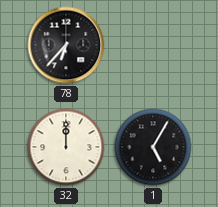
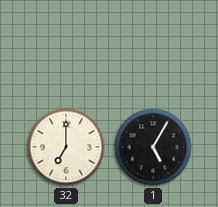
78: 6:37 -> none
32: 12:00 -> 7:00
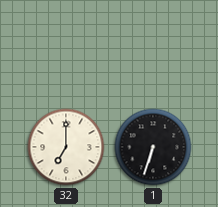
1: 5:05 -> 6:33
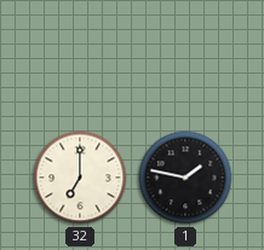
1: 6:33 -> 1:47
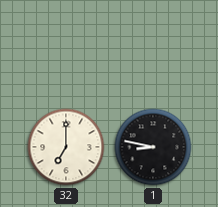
1: 1:47 -> 8:47
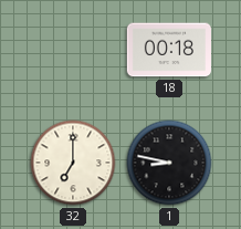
18: none -> 00:18
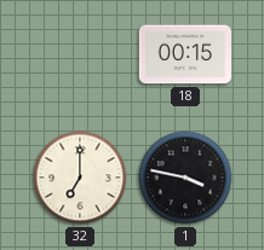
18: 00:18 -> 00:15
1: 8:47 -> 3:47
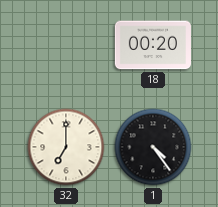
18: 00:15 -> 00:20
1: 3:47 -> 4:24
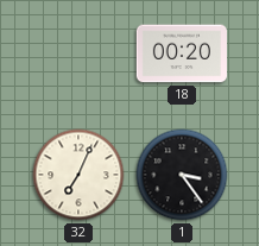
32: 7:00 -> 7:04
1: 4:24 -> 3:24
